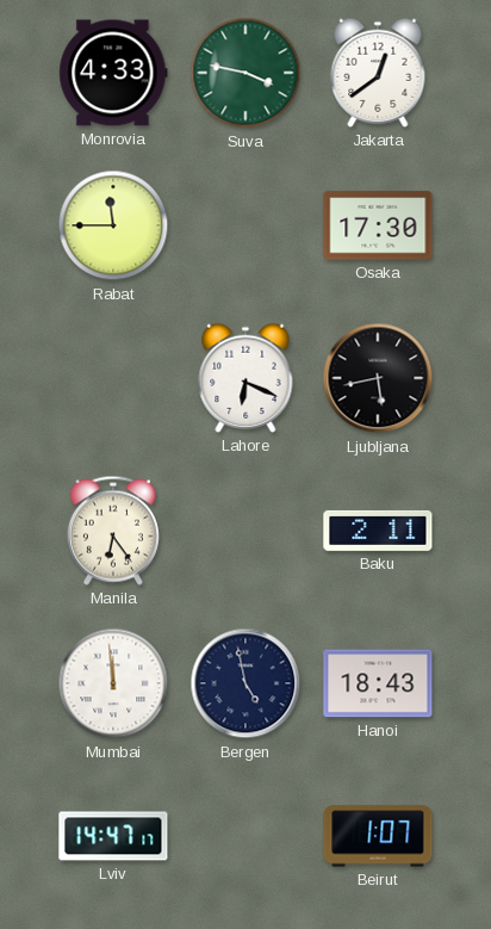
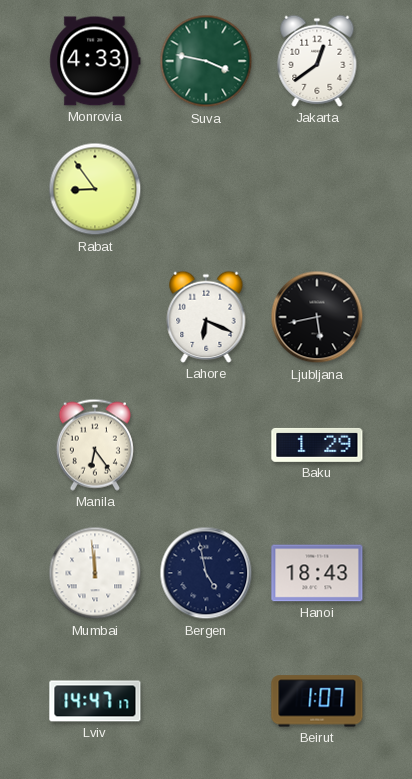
Rabat: 11:45 -> 8:54
Osaka: 17:30 -> none
Baku: 2:11 -> 1:29
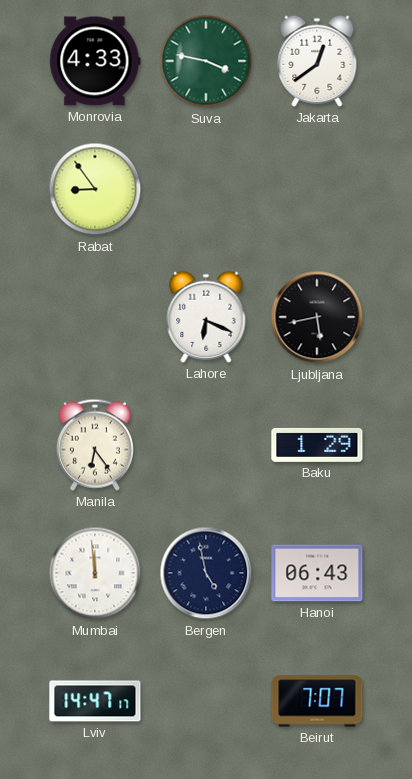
Hanoi: 18:43 -> 06:43
Beirut: 1:07 -> 7:07
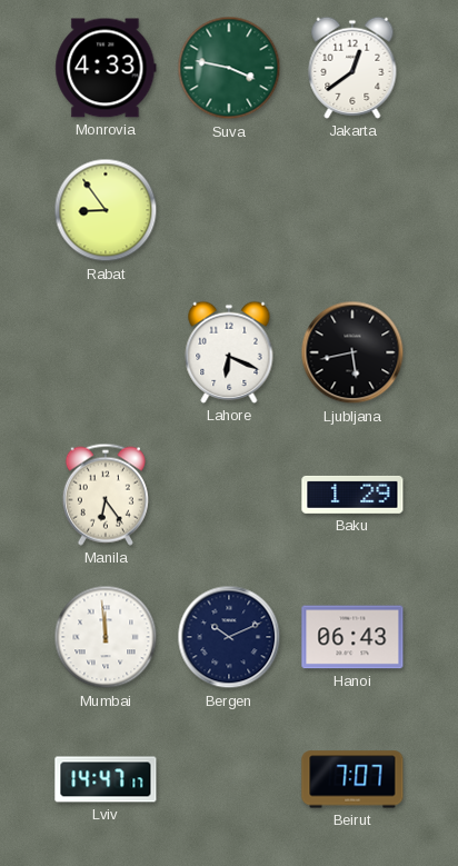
Bergen: 4:58 -> 10:11
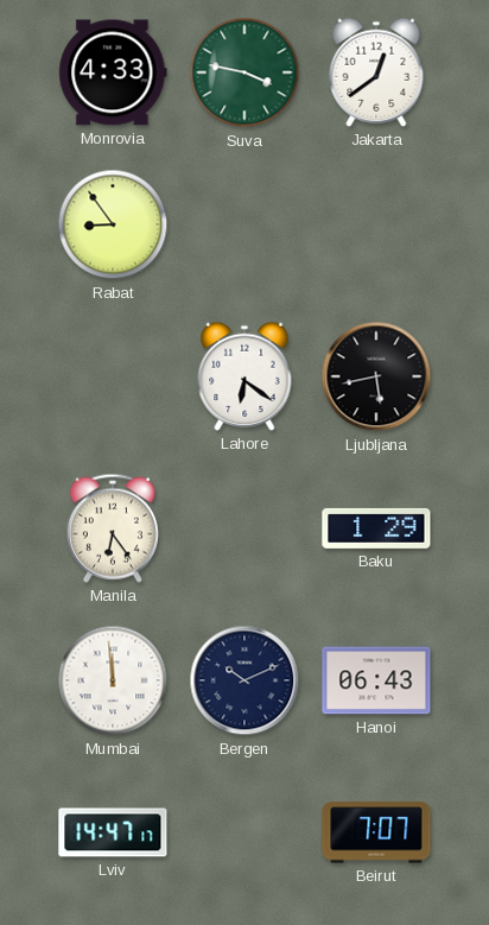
Lahore: 6:19 -> 6:21
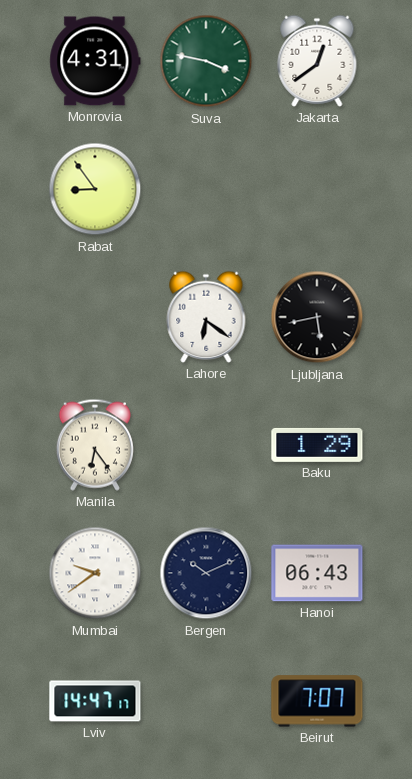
Monrovia: 4:33 -> 4:31
Mumbai: 11:59 -> 9:39
